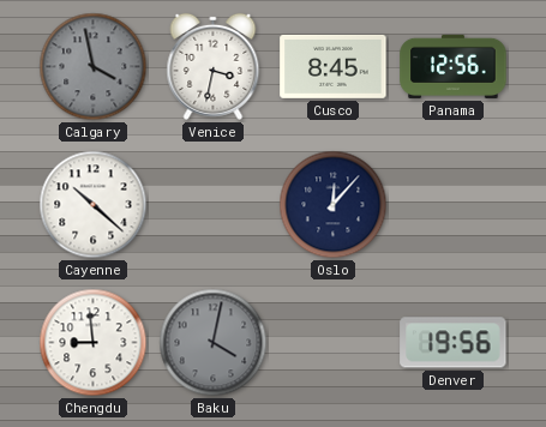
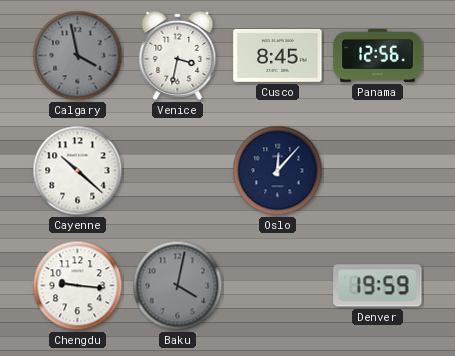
Chengdu: 8:59 -> 9:16
Denver: 19:56 -> 19:59
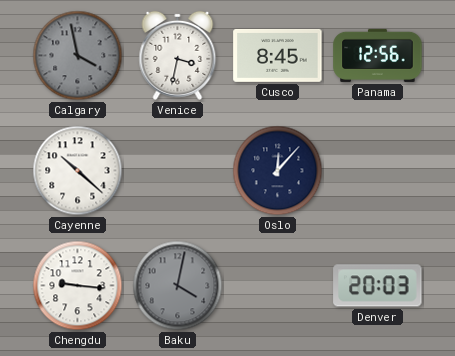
Denver: 19:59 -> 20:03
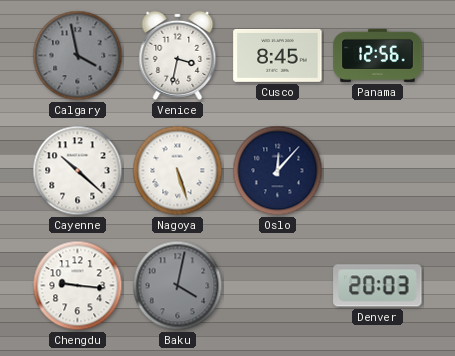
Nagoya: none -> 5:27
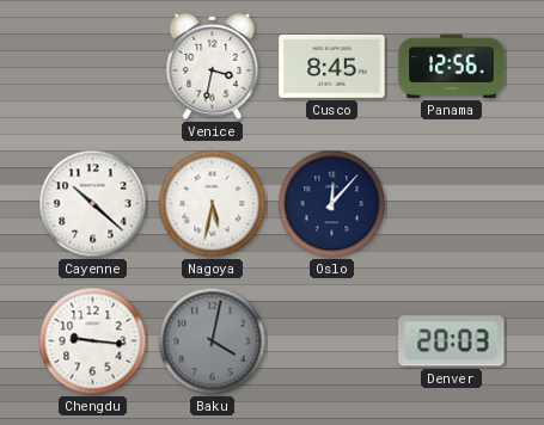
Calgary: 3:58 -> none
Nagoya: 5:27 -> 5:32
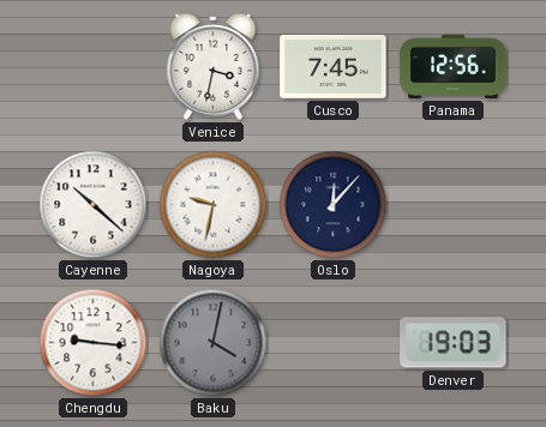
Cusco: 8:45 -> 7:45
Nagoya: 5:32 -> 9:32
Denver: 20:03 -> 19:03
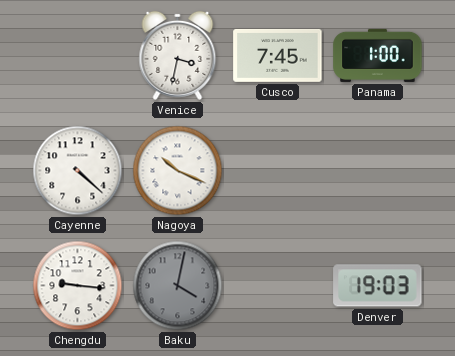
Panama: 12:56 -> 1:00
Cayenne: 10:22 -> 4:22
Nagoya: 9:32 -> 10:19
Oslo: 12:07 -> none
